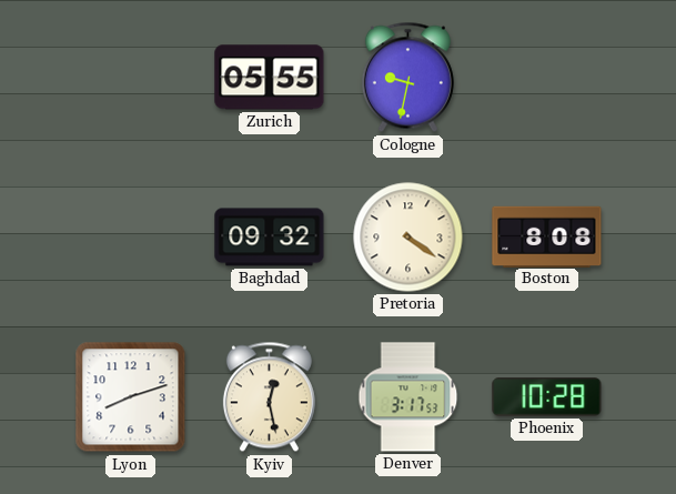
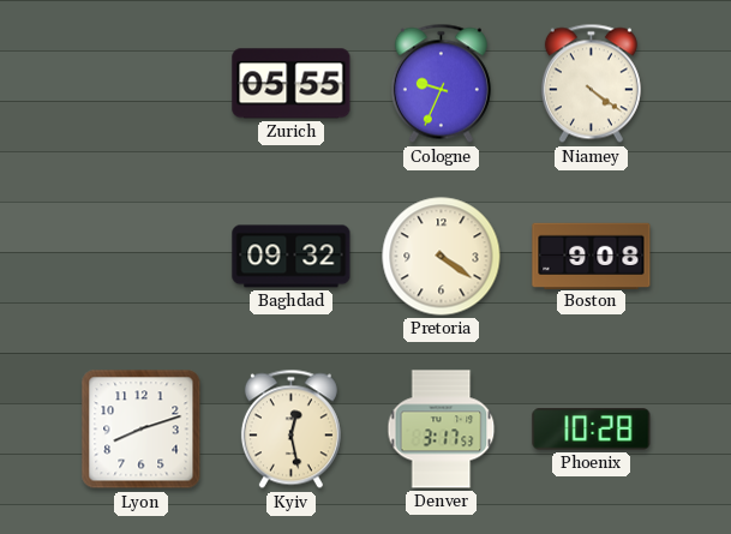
Cologne: 9:32 -> 9:34
Niamey: none -> 4:21
Boston: 8:08 -> 9:08
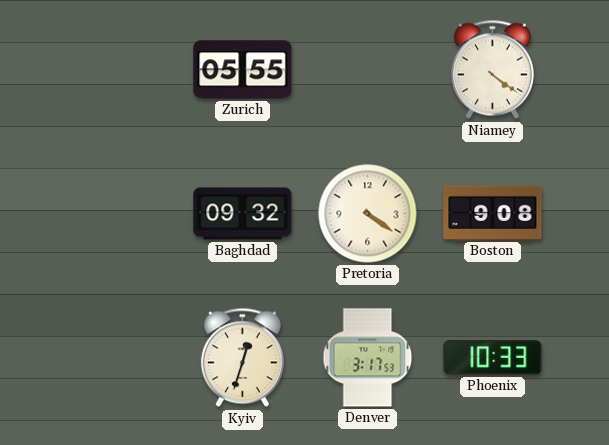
Cologne: 9:34 -> none
Lyon: 8:12 -> none
Kyiv: 12:28 -> 12:33
Phoenix: 10:28 -> 10:33
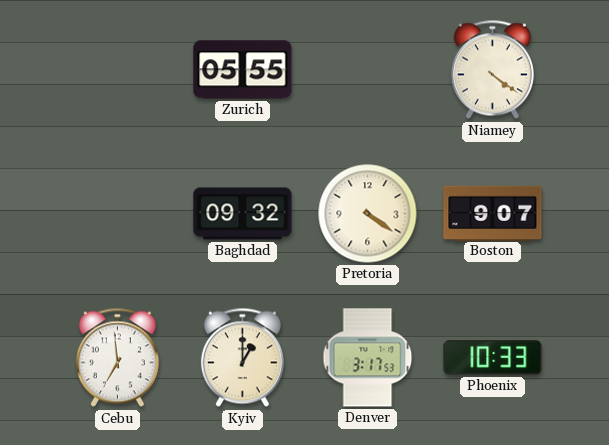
Boston: 9:08 -> 9:07
Cebu: none -> 6:59
Kyiv: 12:33 -> 1:00
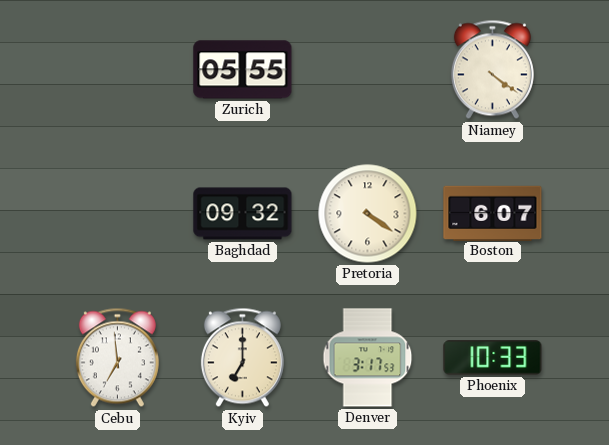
Boston: 9:07 -> 6:07
Kyiv: 1:00 -> 7:00
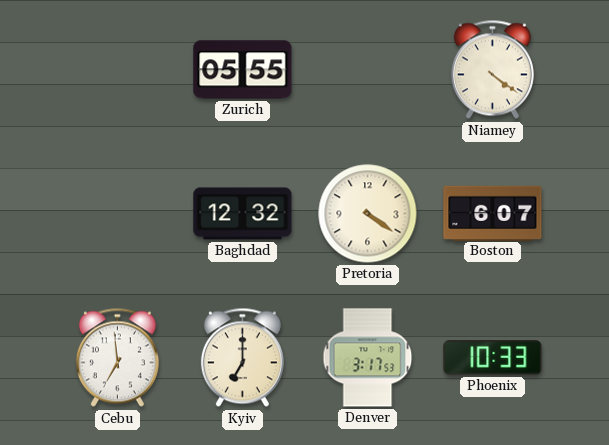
Baghdad: 09:32 -> 12:32
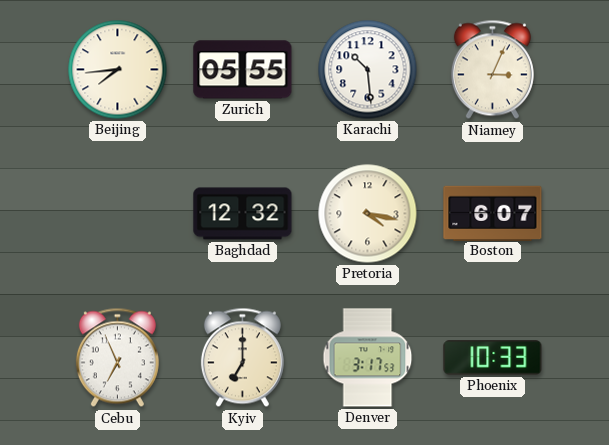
Beijing: none -> 7:44
Karachi: none -> 10:29
Niamey: 4:21 -> 3:04
Pretoria: 4:21 -> 4:17
Cebu: 6:59 -> 6:56
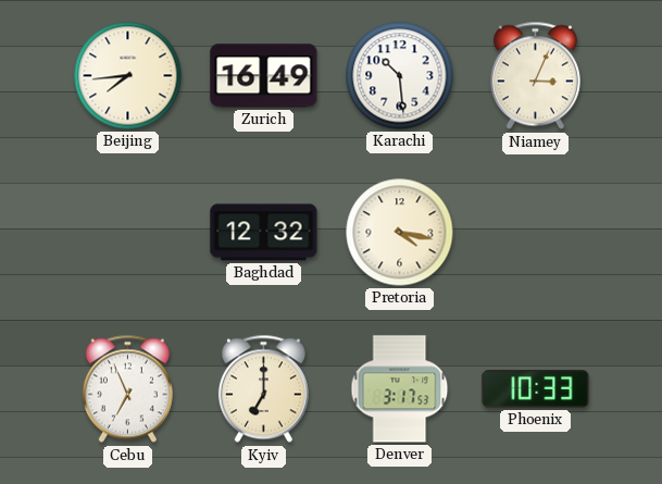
Zurich: 05:55 -> 16:49
Boston: 6:07 -> none
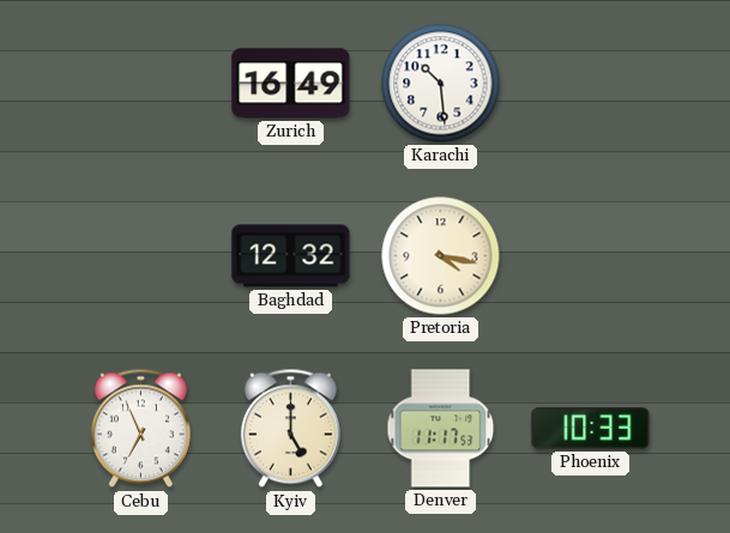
Beijing: 7:44 -> none
Niamey: 3:04 -> none
Kyiv: 7:00 -> 5:00
Denver: 3:17 -> 11:17
